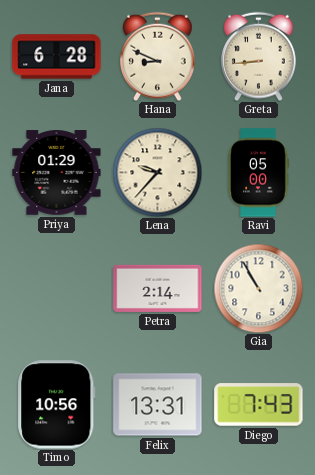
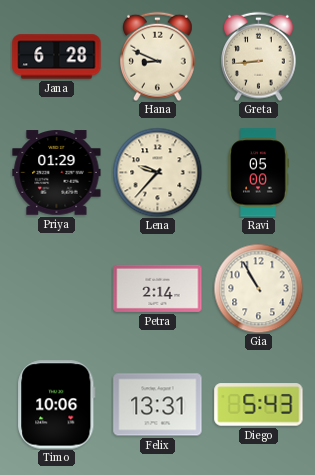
Timo: 10:56 -> 10:06
Diego: 7:43 -> 5:43
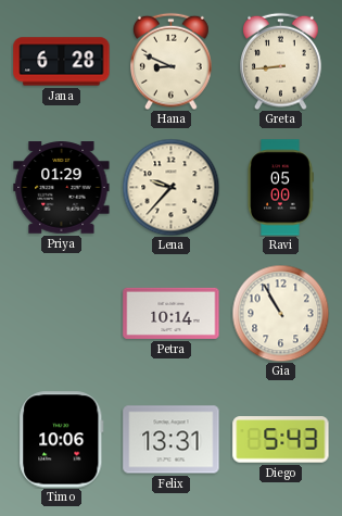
Petra: 2:14 -> 10:14
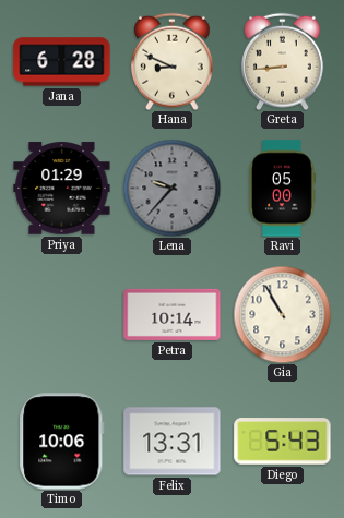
Lena dial: cream -> grey
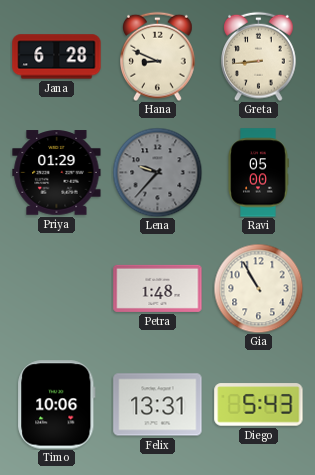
Petra: 10:14 -> 1:48
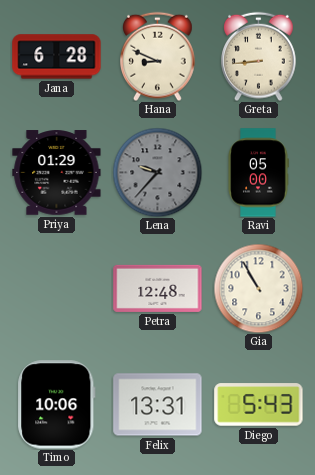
Petra: 1:48 -> 12:48
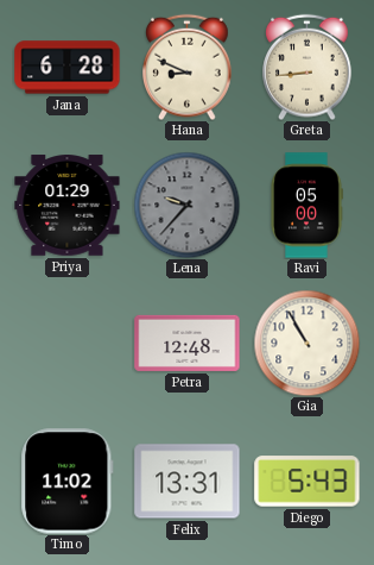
Timo: 10:06 -> 11:02
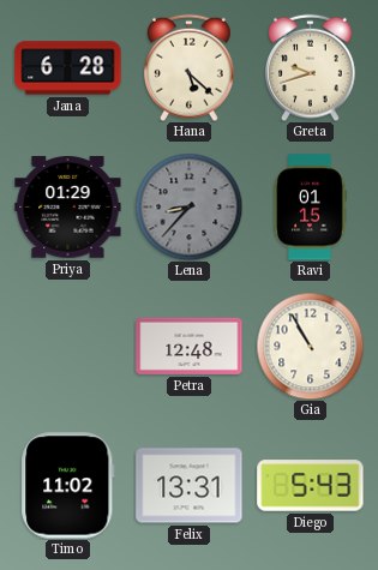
Hana: 8:49 -> 5:22
Greta: 8:44 -> 9:42
Lena: 9:37 -> 8:37
Ravi: 05:00 -> 01:15
